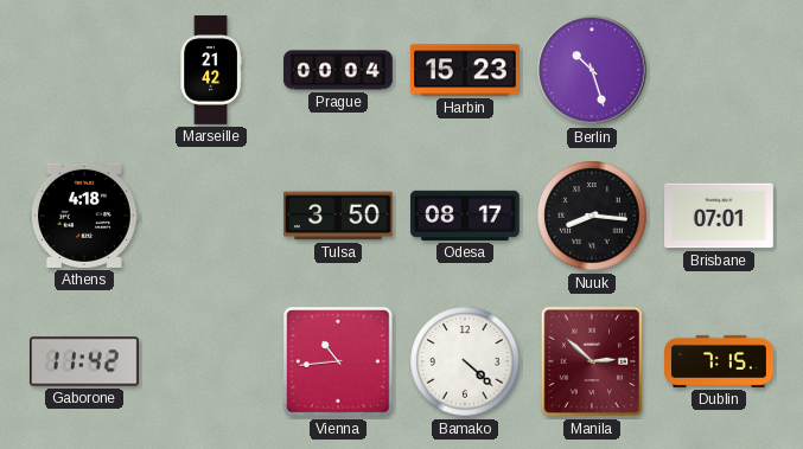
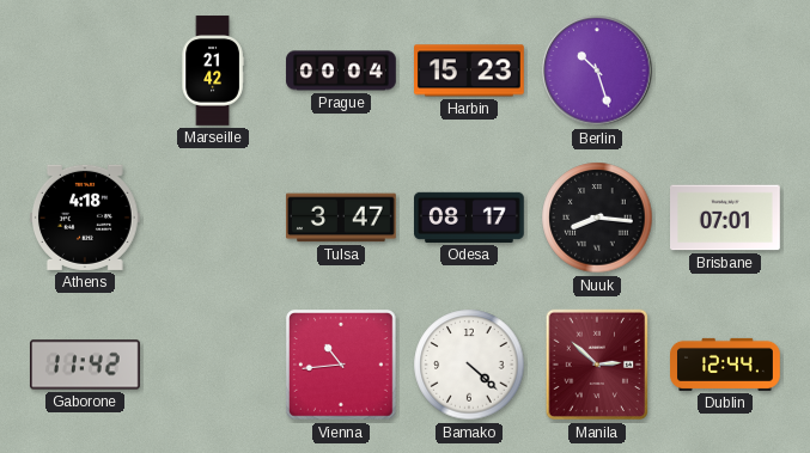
Tulsa: 3:50 -> 3:47
Dublin: 7:15 -> 12:44
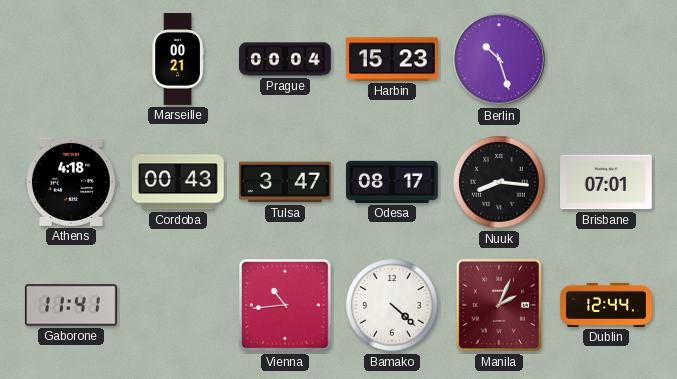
Marseille: 21:42 -> 00:21
Cordoba: none -> 00:43
Gaborone: 11:42 -> 11:41
Manila: 2:52 -> 2:04
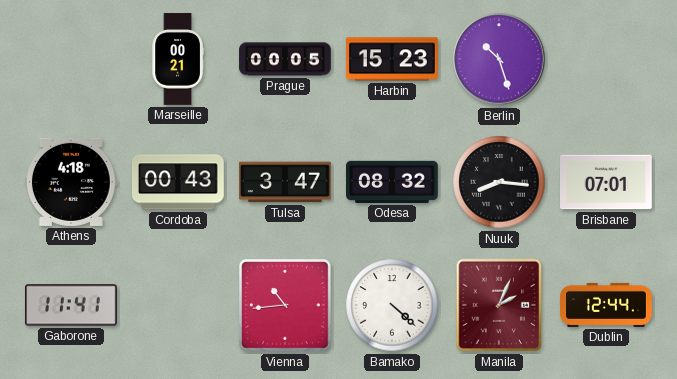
Prague: 00:04 -> 00:05
Odesa: 08:17 -> 08:32
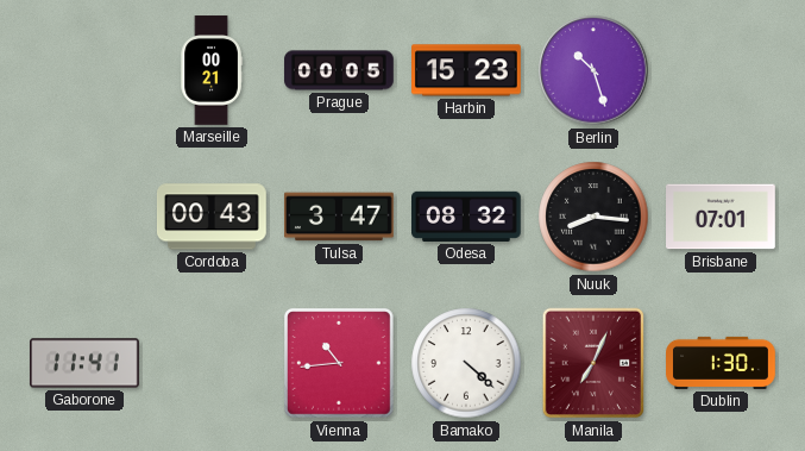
Athens: 4:18 -> none
Manila: 2:04 -> 7:04
Dublin: 12:44 -> 1:30
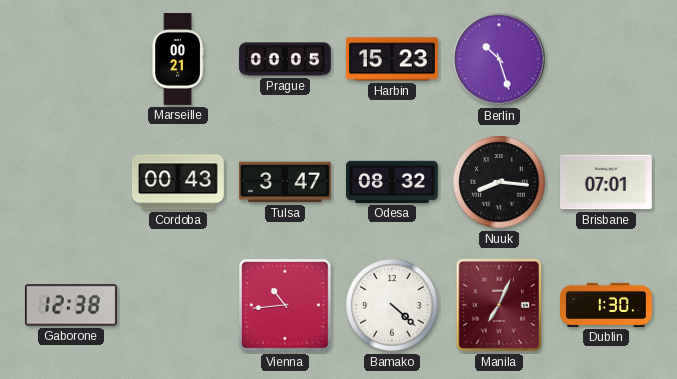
Gaborone: 11:41 -> 12:38
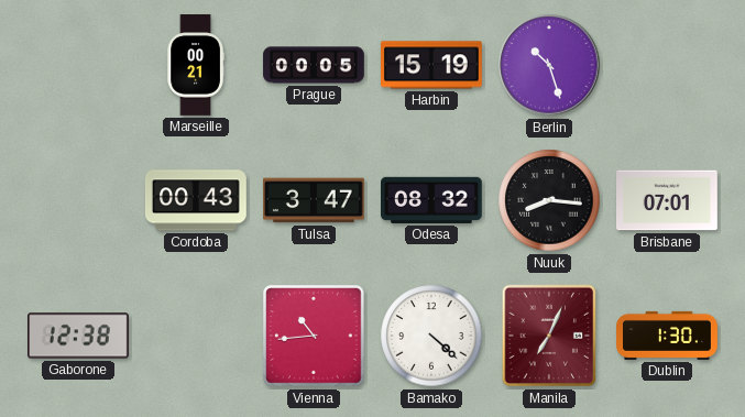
Harbin: 15:23 -> 15:19
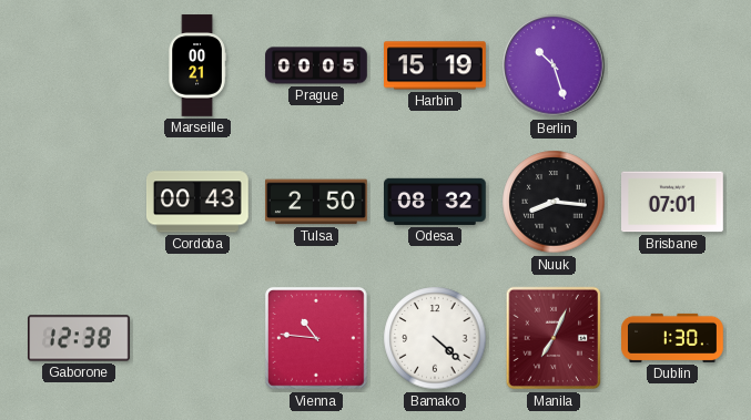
Tulsa: 3:47 -> 2:50
Vienna: 10:44 -> 10:46
